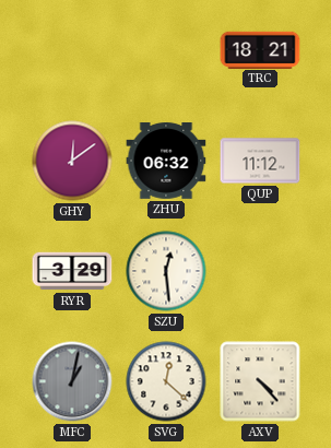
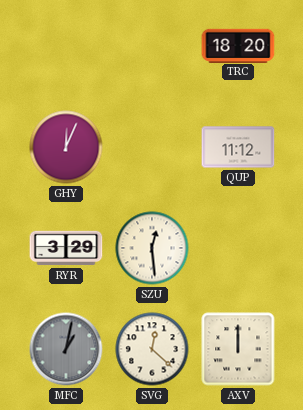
TRC: 18:21 -> 18:20
GHY: 12:09 -> 12:04
ZHU: 06:32 -> none
AXV: 4:23 -> 12:00
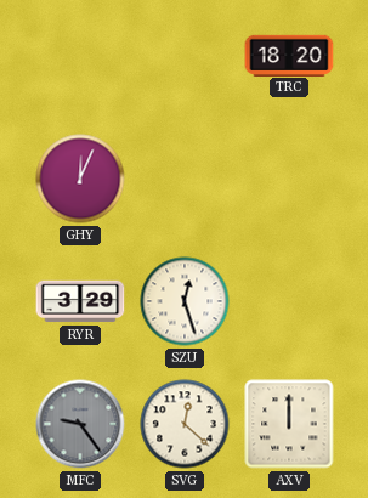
QUP: 11:12 -> none
SZU: 12:29 -> 12:27
MFC: 1:02 -> 9:24
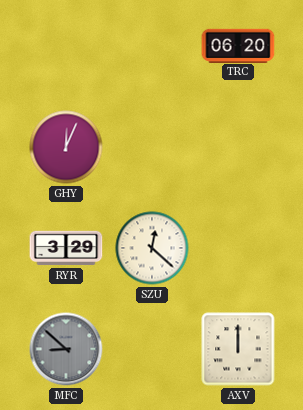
TRC: 18:20 -> 06:20
SZU: 12:27 -> 12:22
MFC: 9:24 -> 8:52
SVG: 12:22 -> none
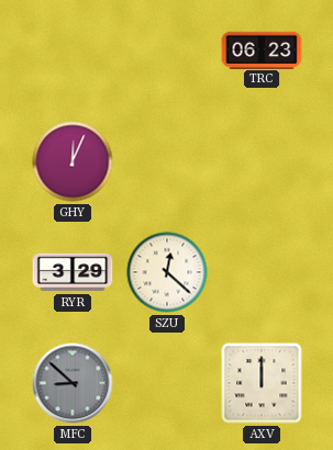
TRC: 06:20 -> 06:23
